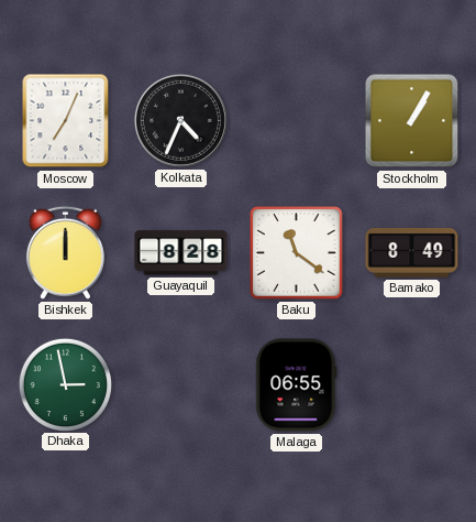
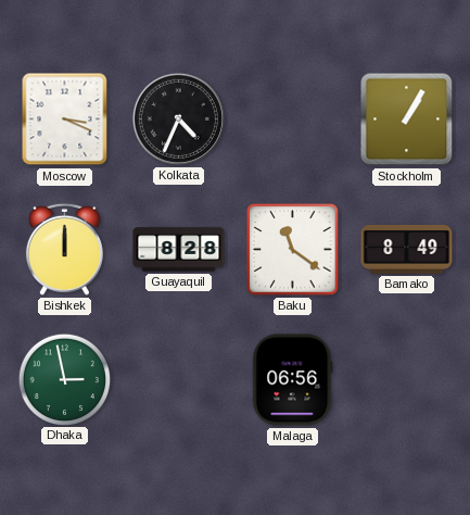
Moscow: 7:04 -> 3:19
Malaga: 06:55 -> 06:56
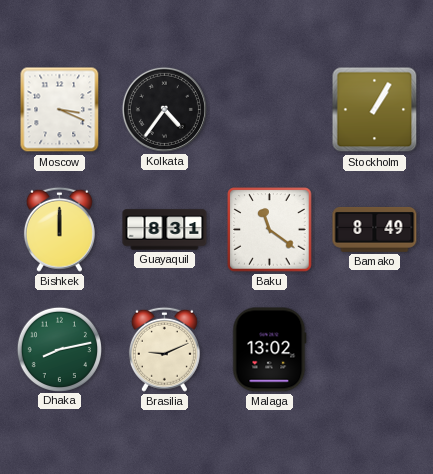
Kolkata: 4:34 -> 4:36
Guayaquil: 8:28 -> 8:31
Dhaka: 2:58 -> 8:13
Brasilia: none -> 9:11
Malaga: 06:56 -> 13:02
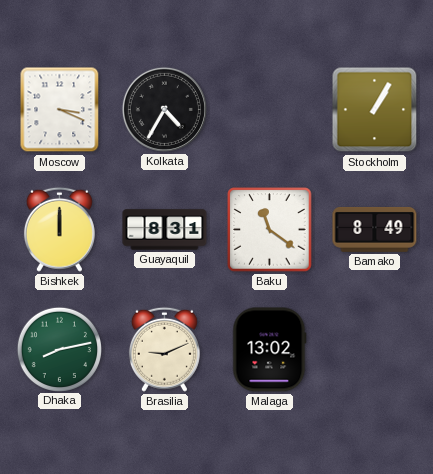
Kolkata: 4:36 -> 4:35
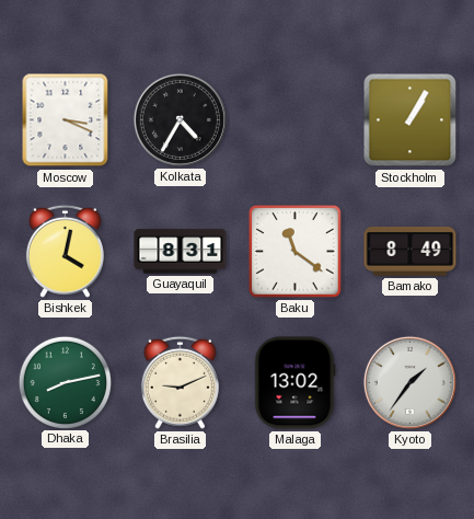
Bishkek: 12:00 -> 4:02
Kyoto: none -> 1:36
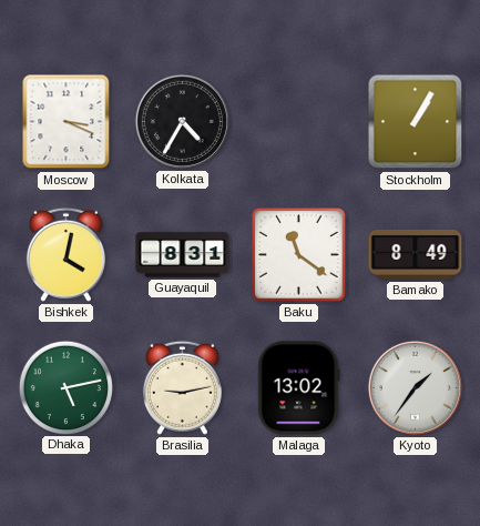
Dhaka: 8:13 -> 5:13
Brasilia: 9:11 -> 9:13
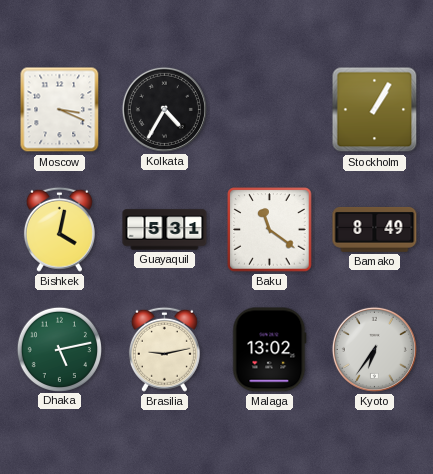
Guayaquil: 8:31 -> 5:31
Kyoto: 1:36 -> 6:36
